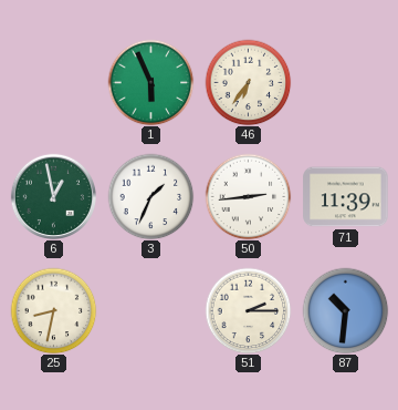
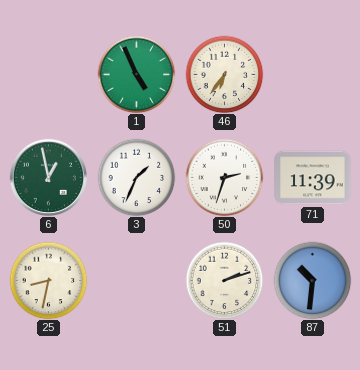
1: 5:56 -> 4:56
50: 2:44 -> 2:33
51: 2:15 -> 2:12
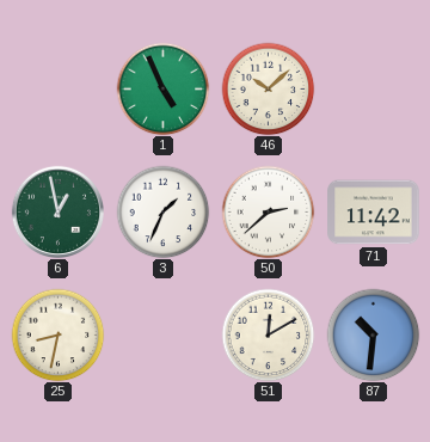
46: 6:36 -> 10:08
50: 2:33 -> 2:38
71: 11:39 -> 11:42
51: 2:12 -> 12:10
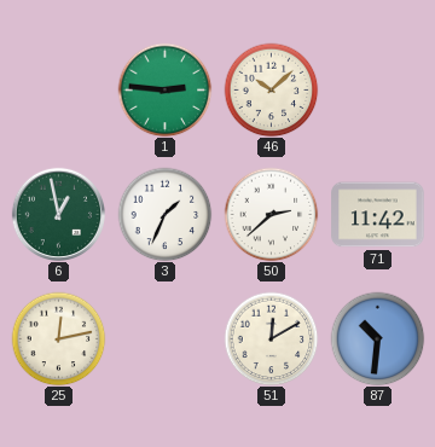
1: 4:56 -> 2:46
25: 8:32 -> 12:13
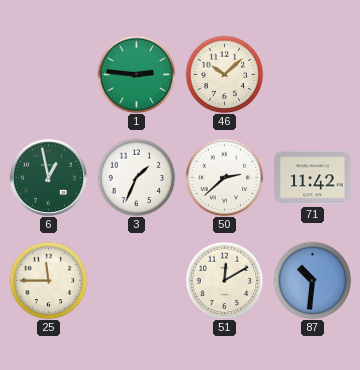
25: 12:13 -> 11:45
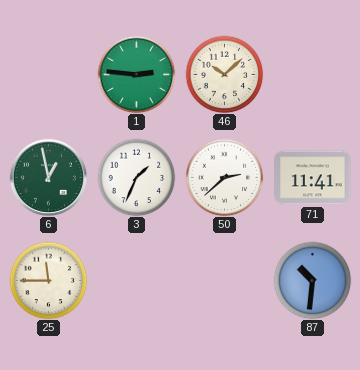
71: 11:42 -> 11:41
51: 12:10 -> none
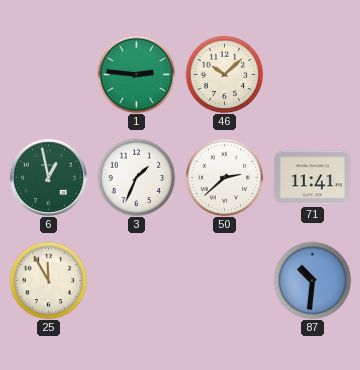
25: 11:45 -> 11:55
